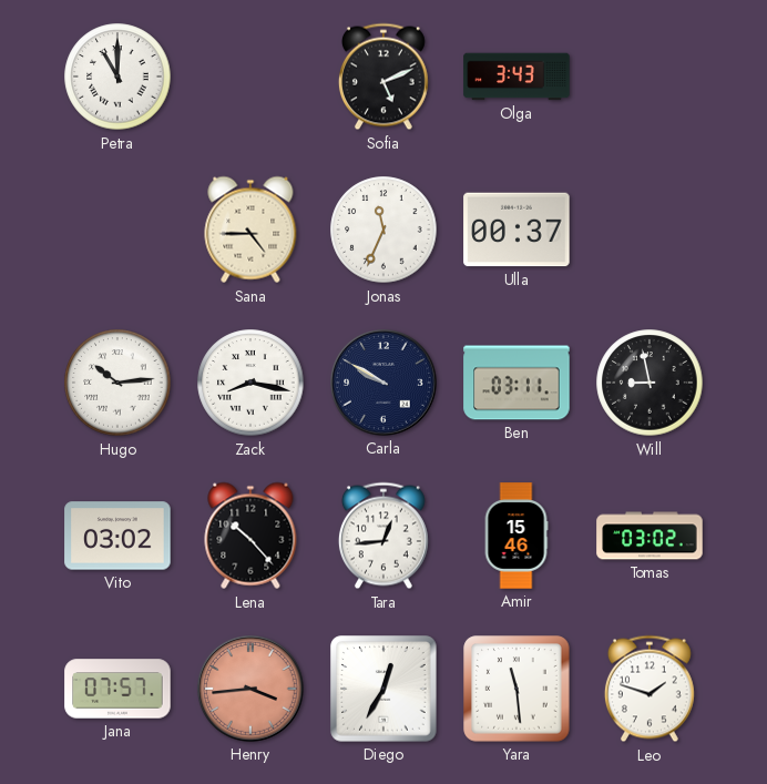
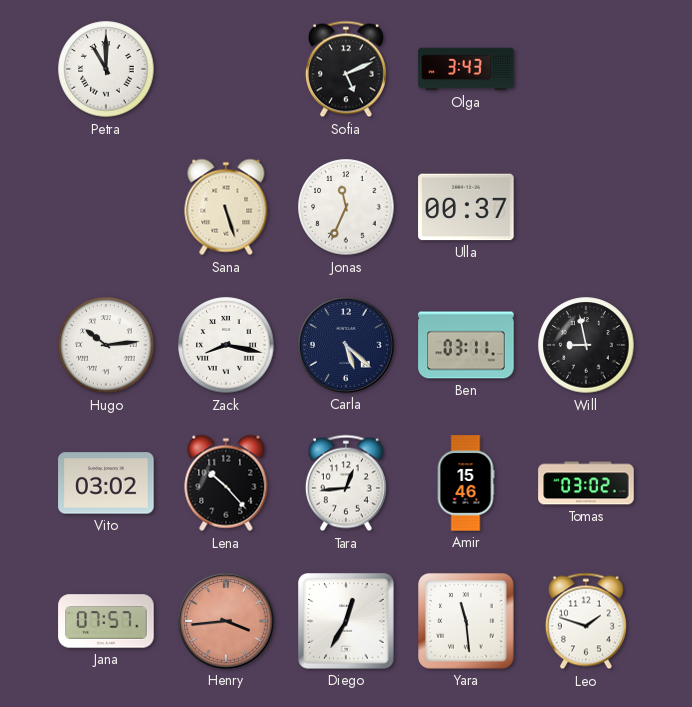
Sana: 4:45 -> 5:27
Carla: 9:50 -> 5:22
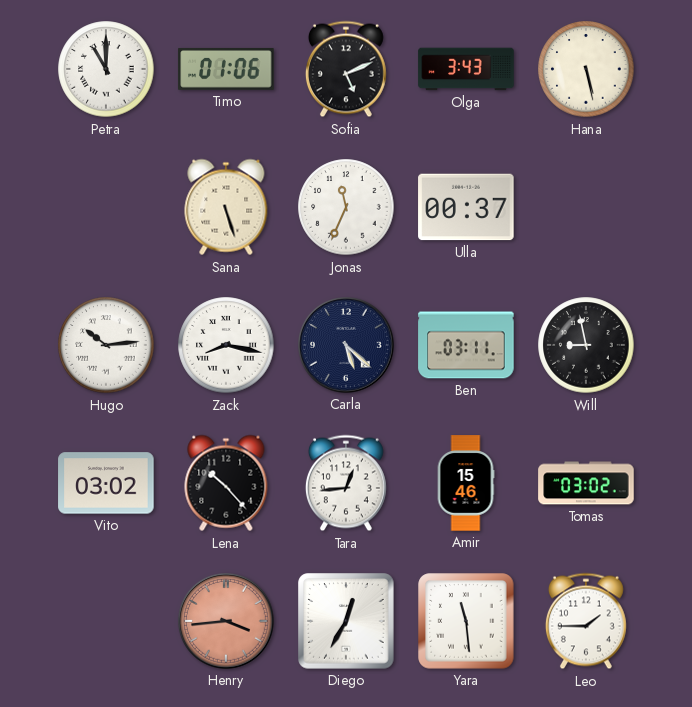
Timo: none -> 01:06
Hana: none -> 5:28
Jana: 07:57 -> none
Leo: 1:48 -> 1:45
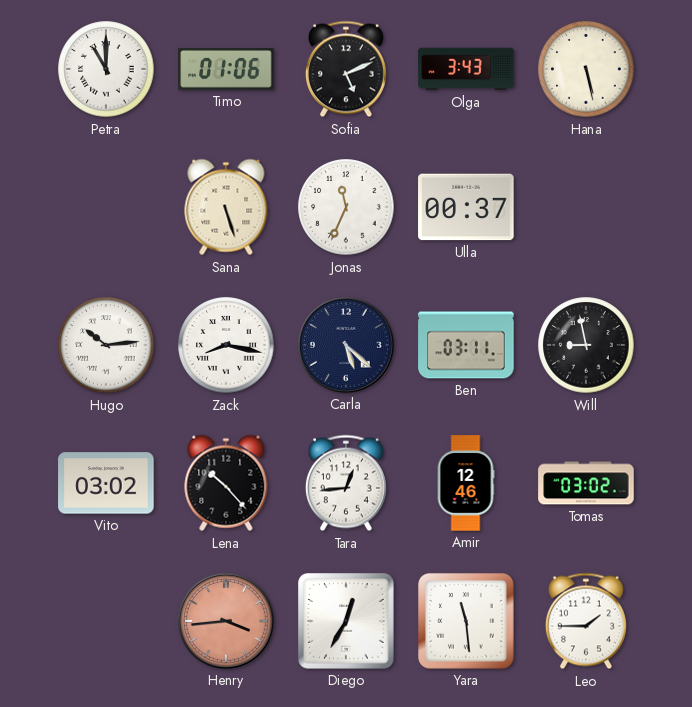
Amir: 15:46 -> 12:46
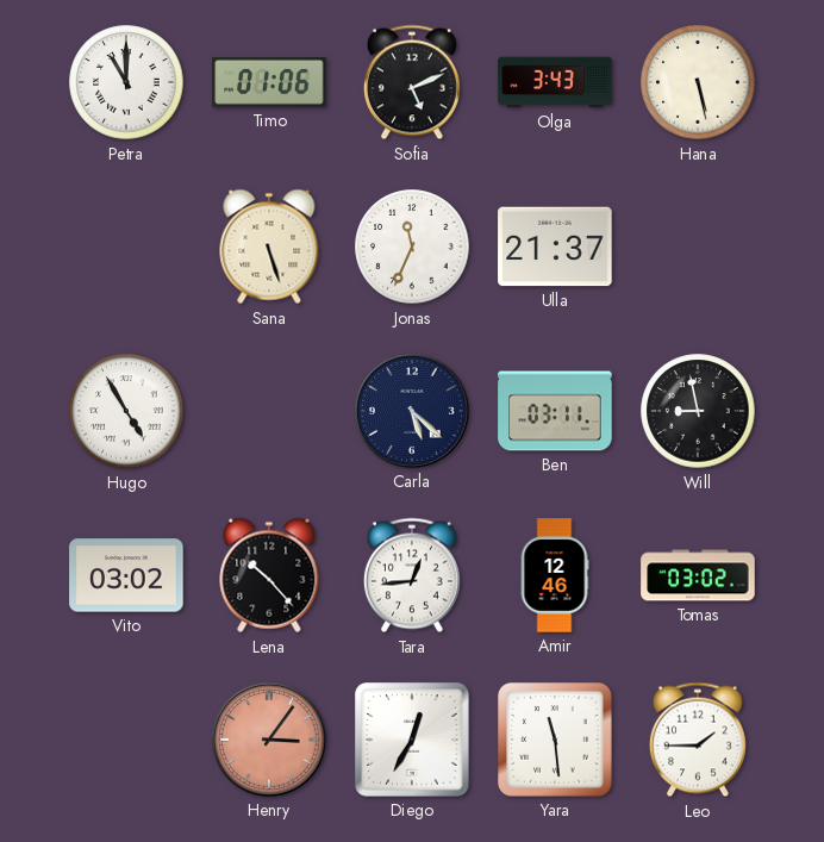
Ulla: 00:37 -> 21:37
Hugo: 10:14 -> 4:55
Zack: 8:17 -> none
Henry: 3:44 -> 3:06
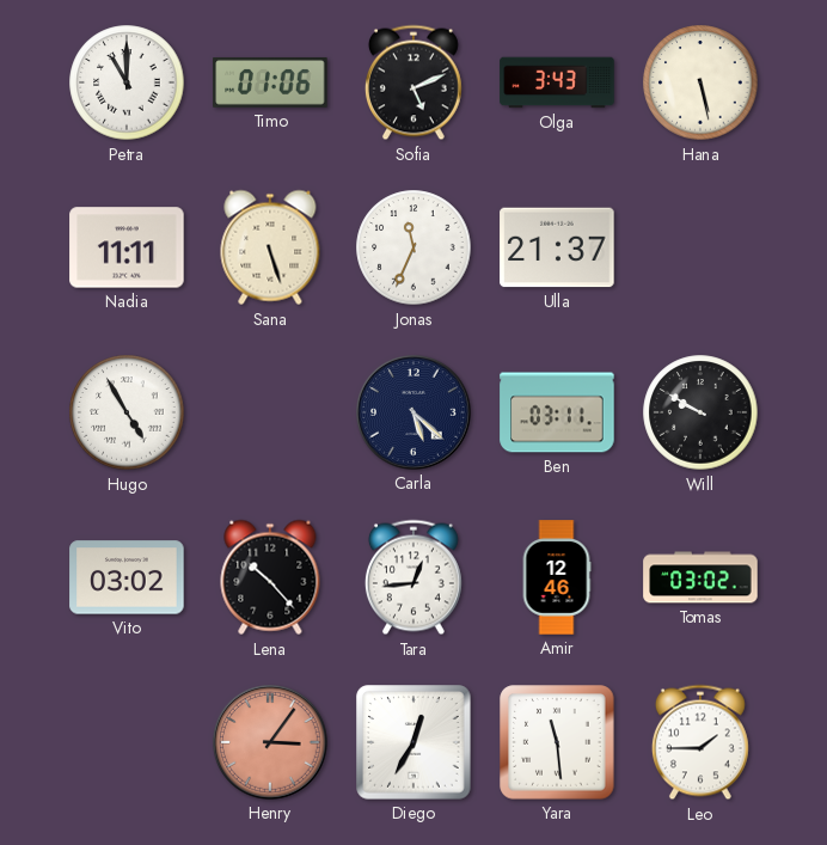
Nadia: none -> 11:11
Will: 8:58 -> 9:50
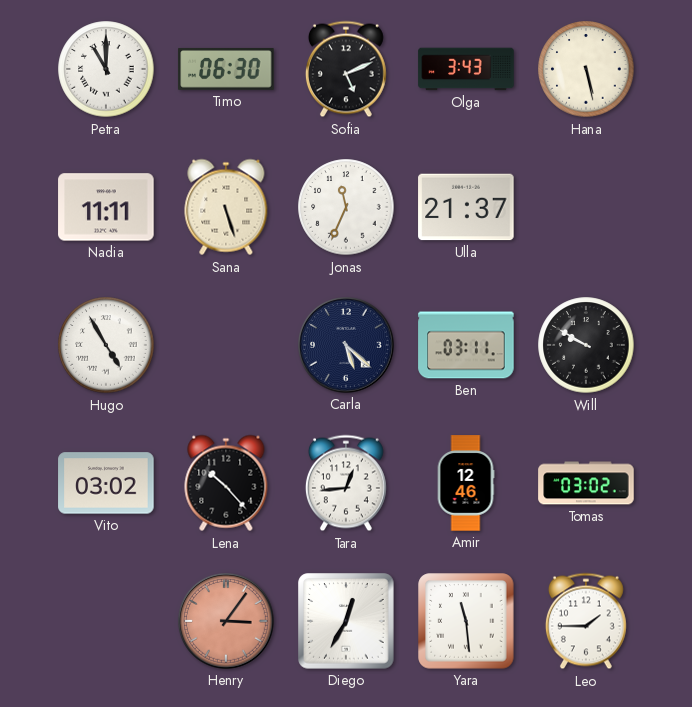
Timo: 01:06 -> 06:30
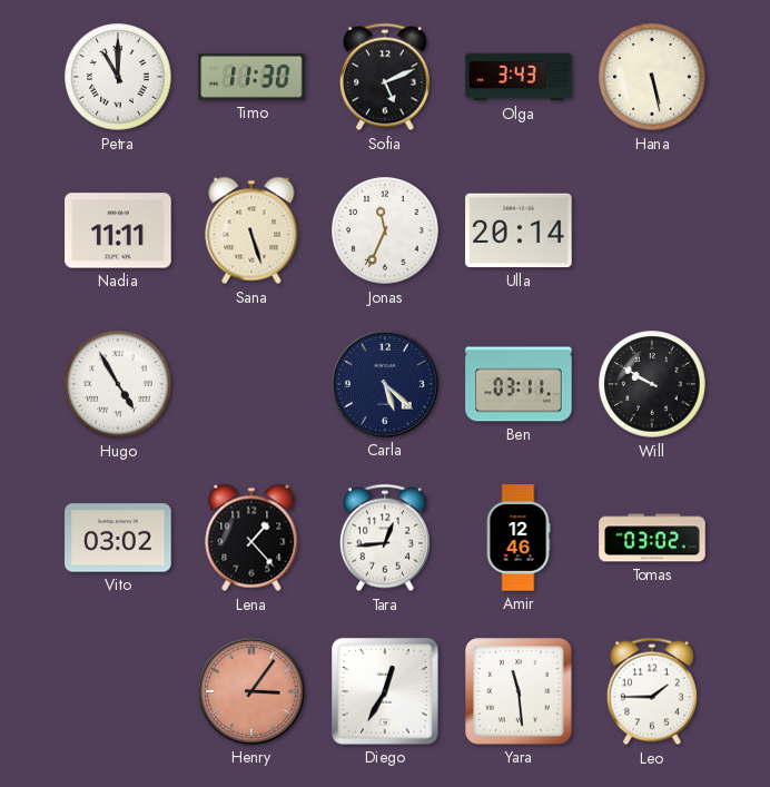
Timo: 06:30 -> 11:30
Ulla: 21:37 -> 20:14
Lena: 10:23 -> 1:23
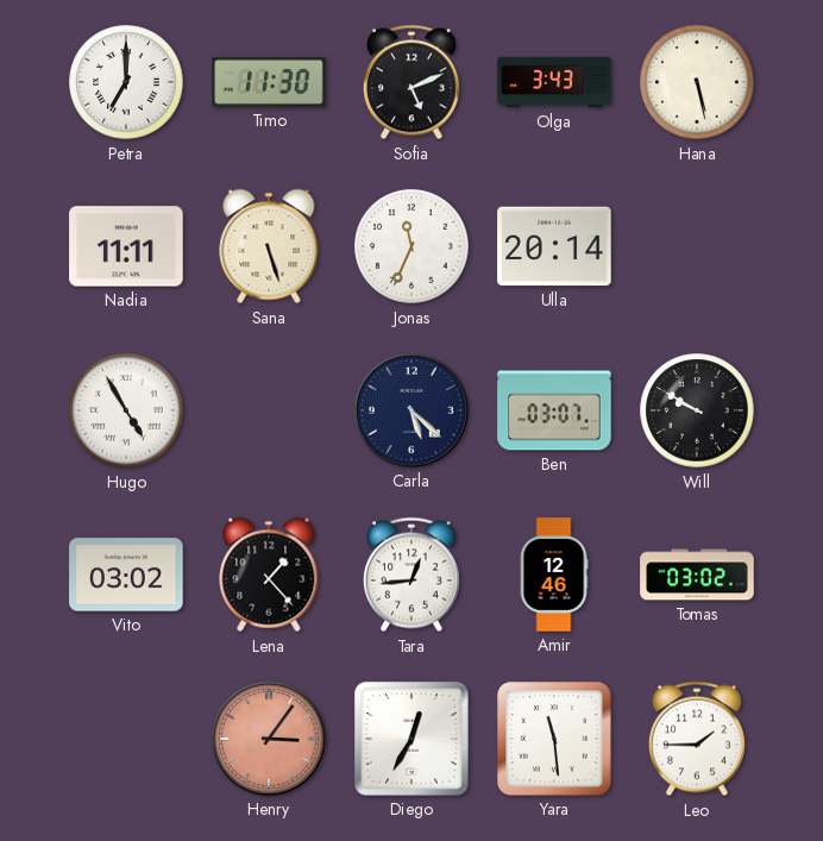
Petra: 11:00 -> 7:00
Ben: 03:11 -> 03:07
